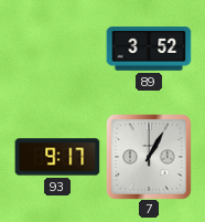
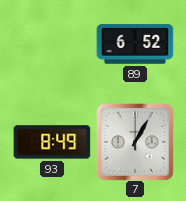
89: 3:52 -> 6:52
93: 9:17 -> 8:49
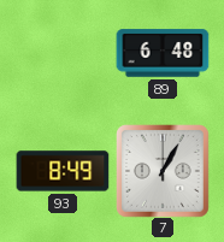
89: 6:52 -> 6:48
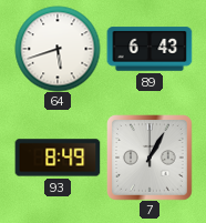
64: none -> 5:42
89: 6:48 -> 6:43
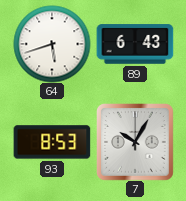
93: 8:49 -> 8:53
7: 1:05 -> 10:05
